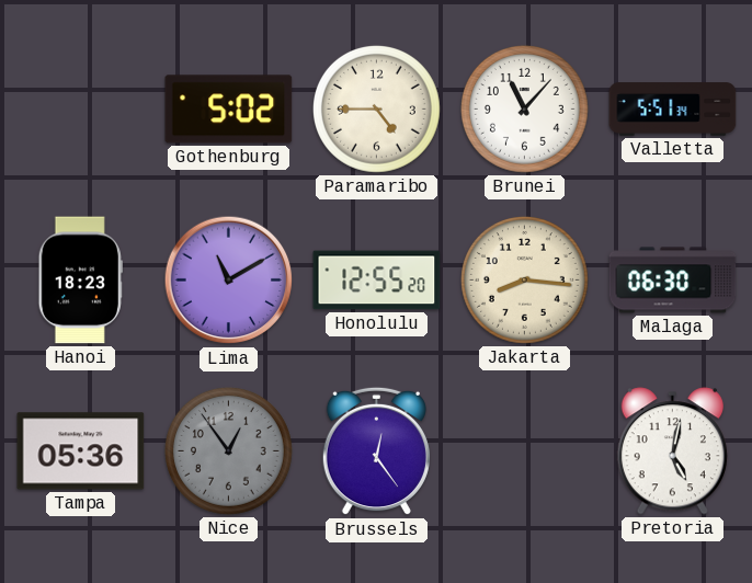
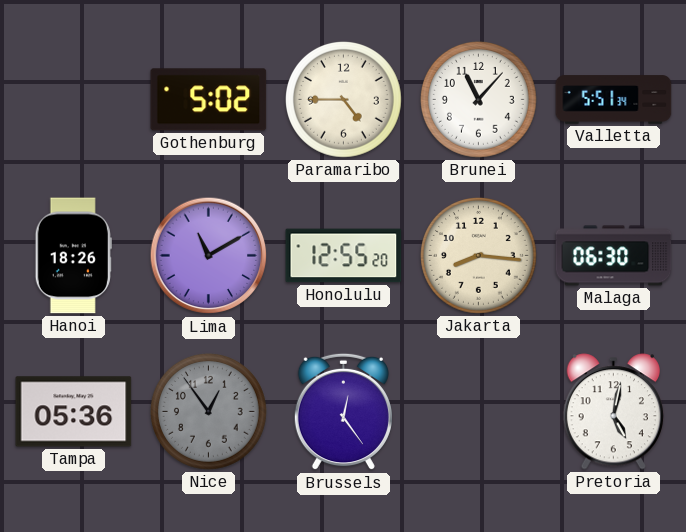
Hanoi: 18:23 -> 18:26
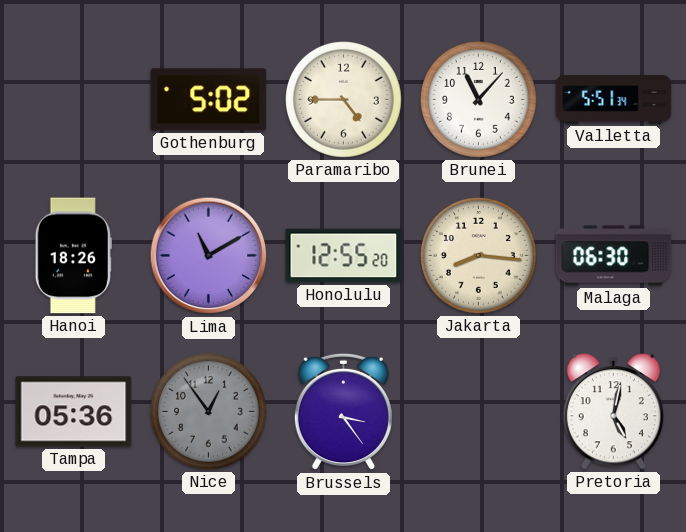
Brussels: 12:24 -> 3:24
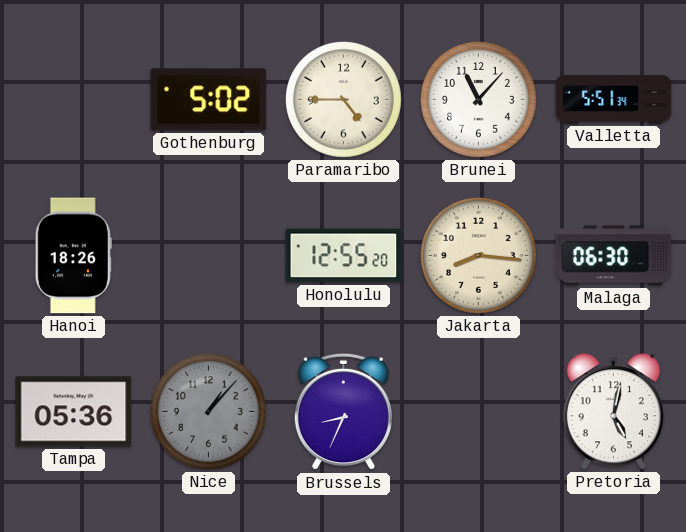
Lima: 11:10 -> none
Nice: 12:54 -> 1:07
Brussels: 3:24 -> 8:34
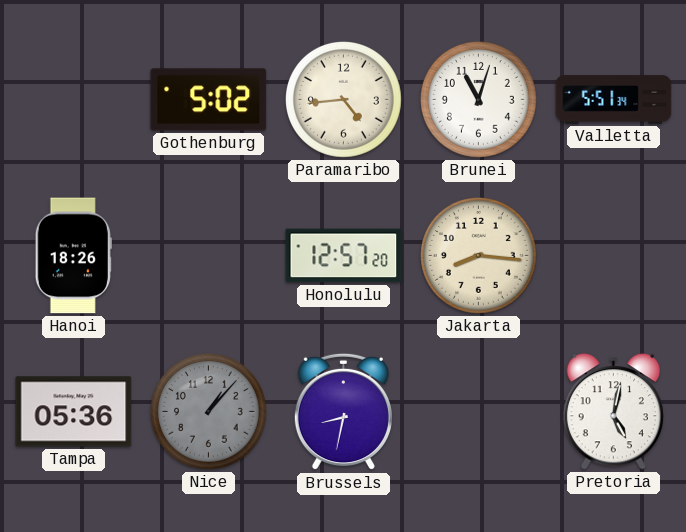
Paramaribo: 4:45 -> 4:44
Brunei: 11:07 -> 11:03
Honolulu: 12:55 -> 12:57
Malaga: 06:30 -> none
Brussels: 8:34 -> 8:32
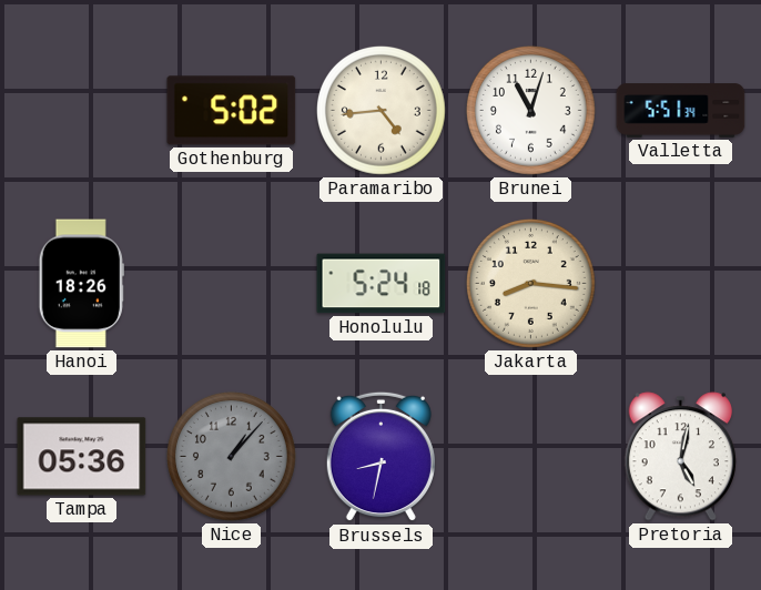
Honolulu: 12:57 -> 5:24
